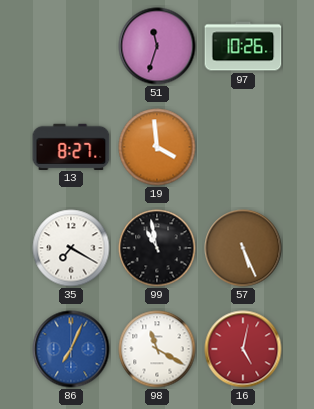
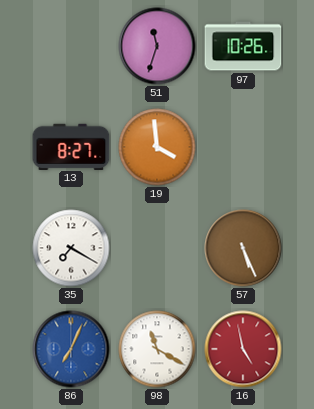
99: 10:58 -> none
16: 5:02 -> 4:58
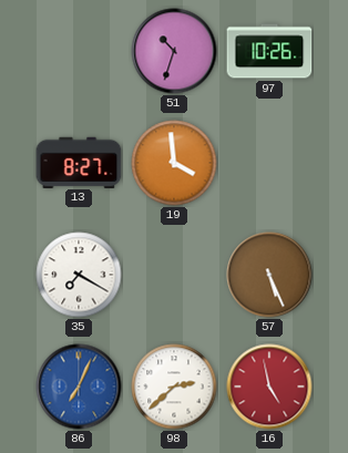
51: 11:33 -> 10:33
98: 11:20 -> 2:38
